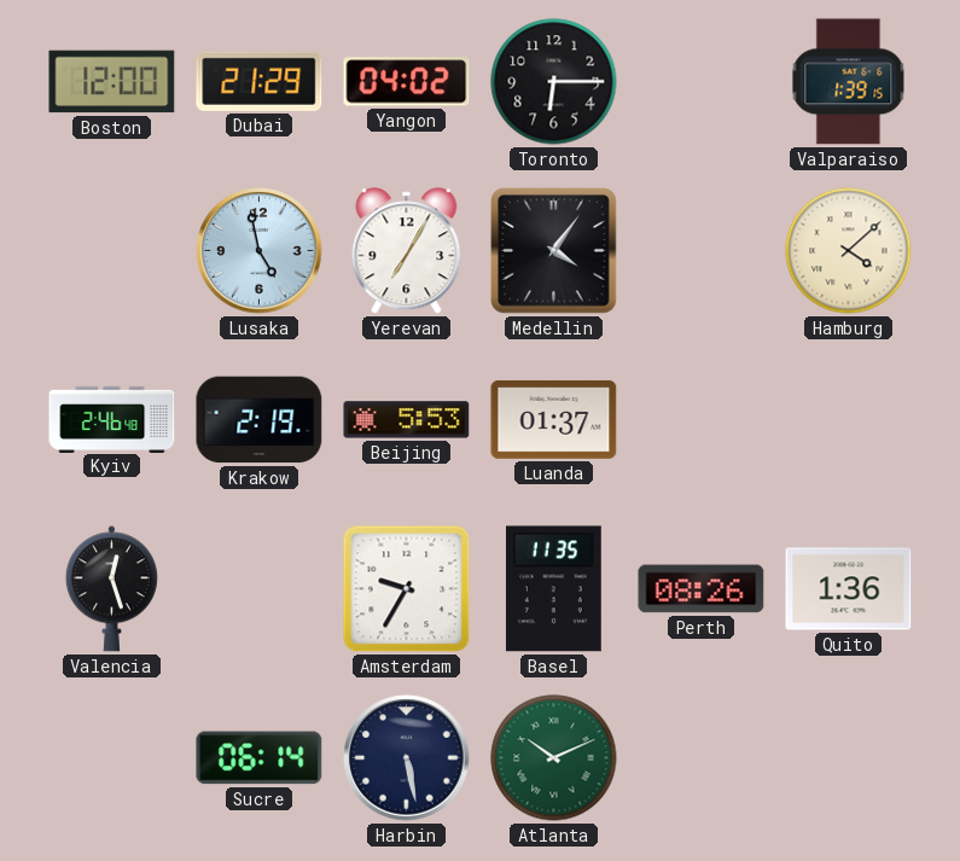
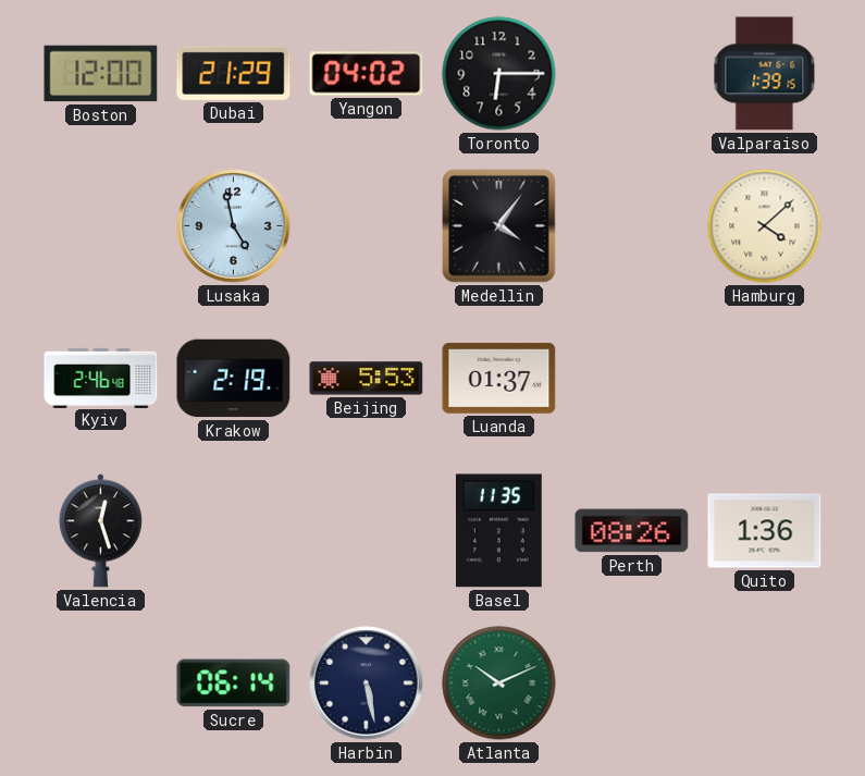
Yerevan: 7:05 -> none
Amsterdam: 9:35 -> none
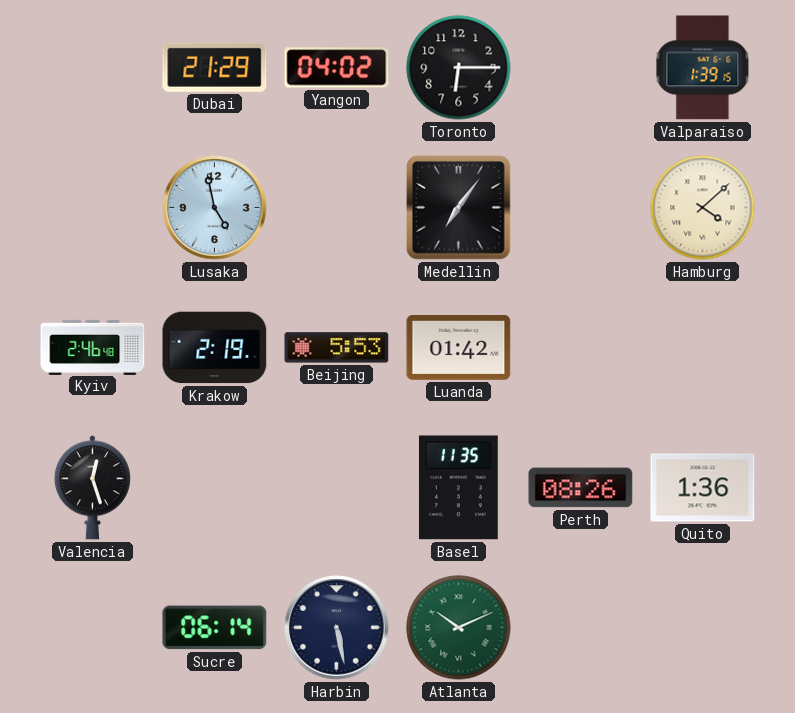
Boston: 12:00 -> none
Medellin: 4:06 -> 7:06
Luanda: 01:37 -> 01:42
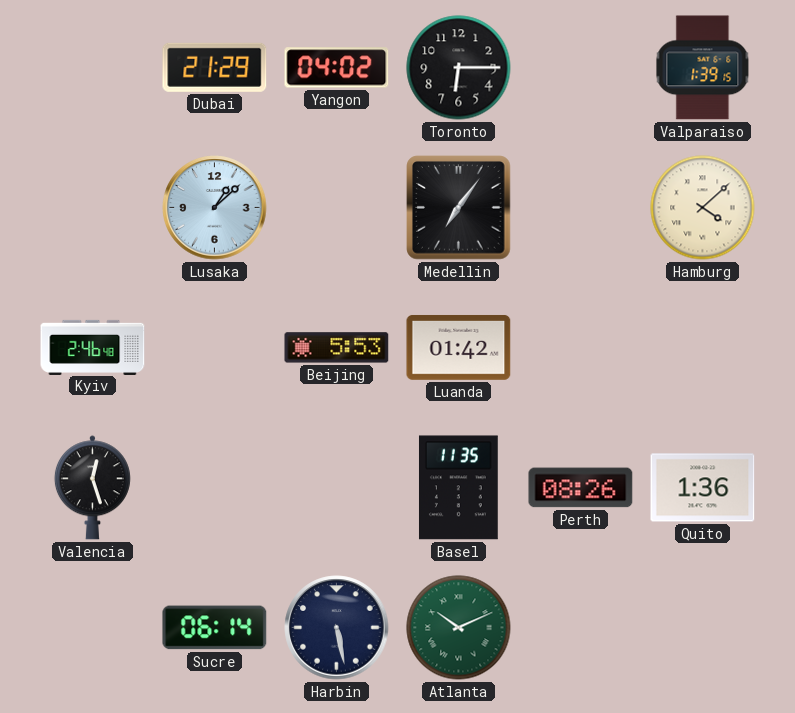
Lusaka: 4:58 -> 1:08
Krakow: 2:19 -> none
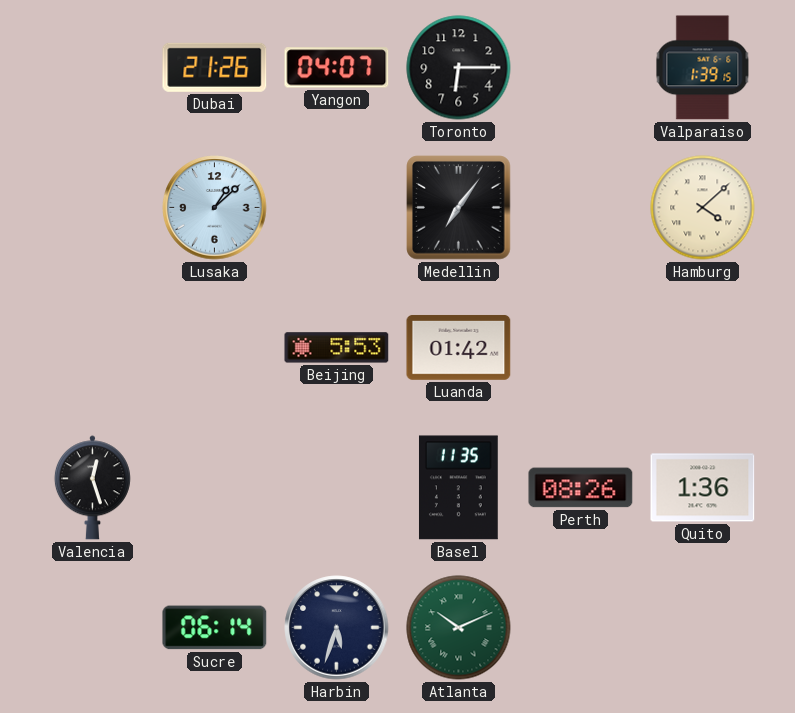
Dubai: 21:29 -> 21:26
Yangon: 04:02 -> 04:07
Kyiv: 2:46 -> none
Harbin: 5:28 -> 5:33
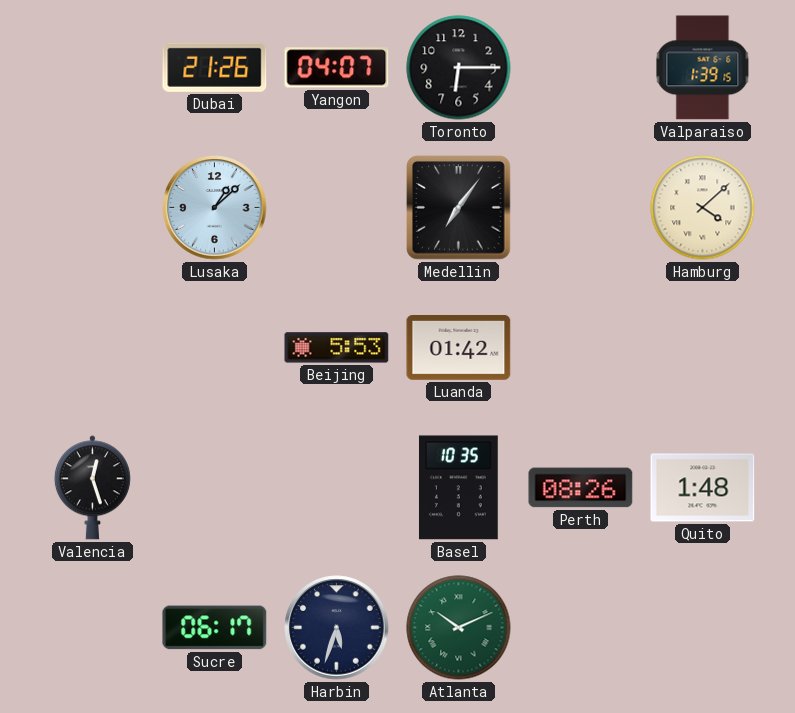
Basel: 11:35 -> 10:35
Quito: 1:36 -> 1:48
Sucre: 06:14 -> 06:17
